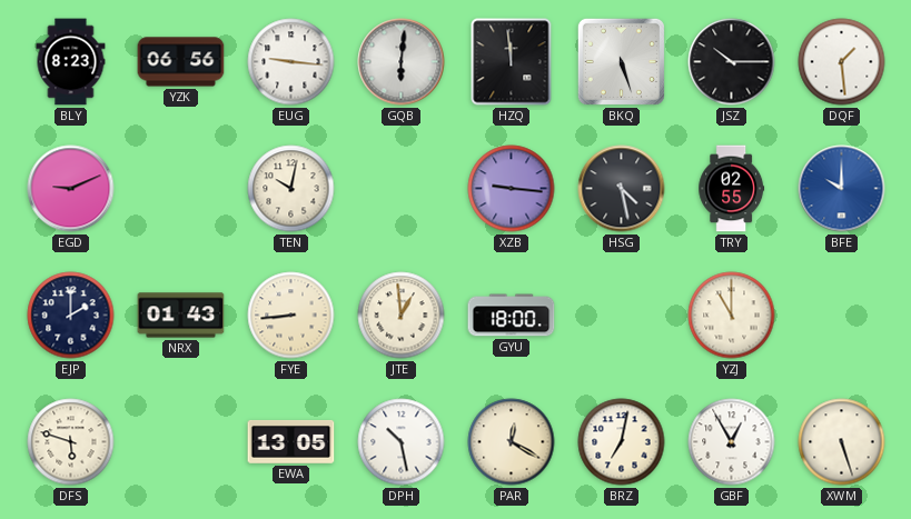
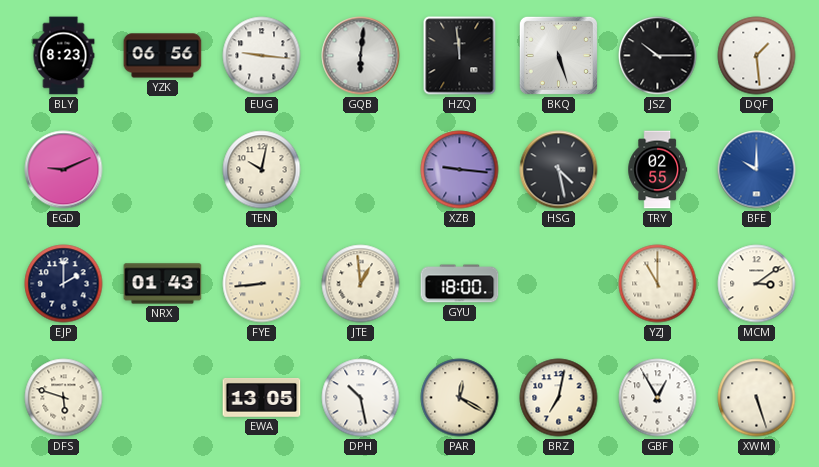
MCM: none -> 3:09
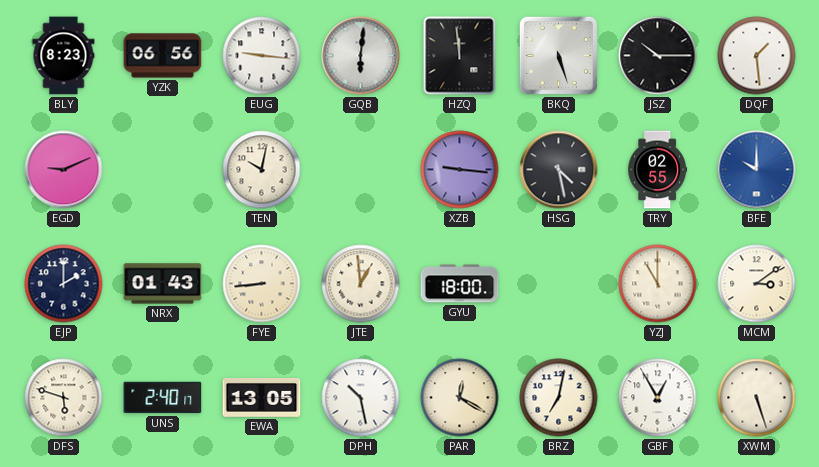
UNS: none -> 2:40
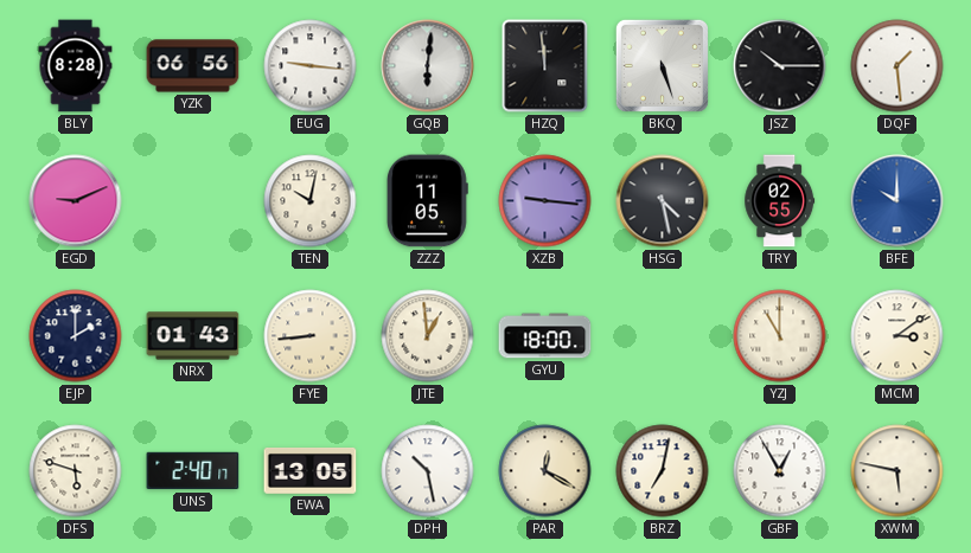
BLY: 8:23 -> 8:28
ZZZ: none -> 11:05
XWM: 5:27 -> 5:47
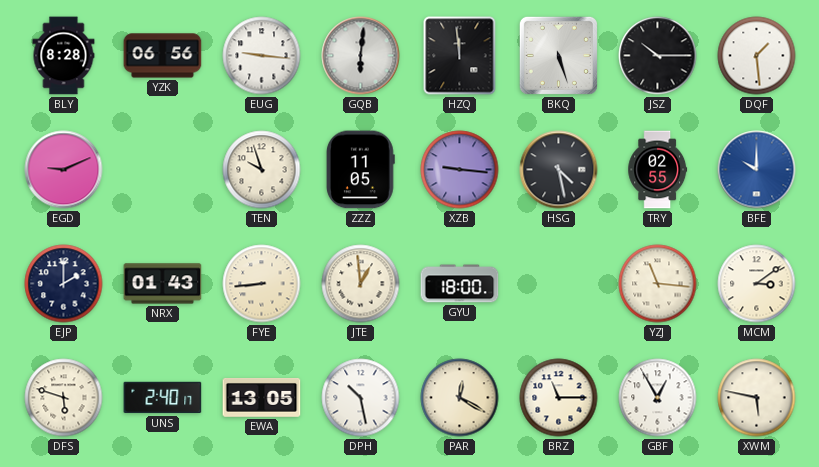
TEN: 10:02 -> 9:57
YZJ: 11:00 -> 11:16
BRZ: 7:02 -> 11:15
